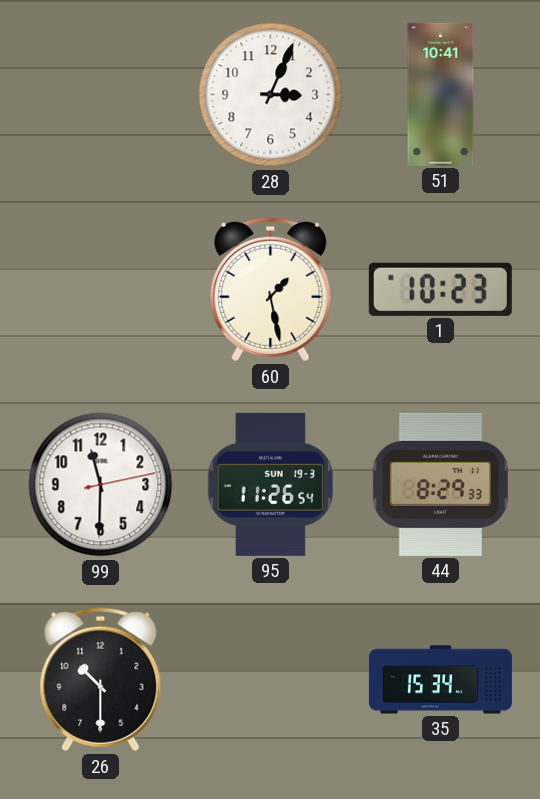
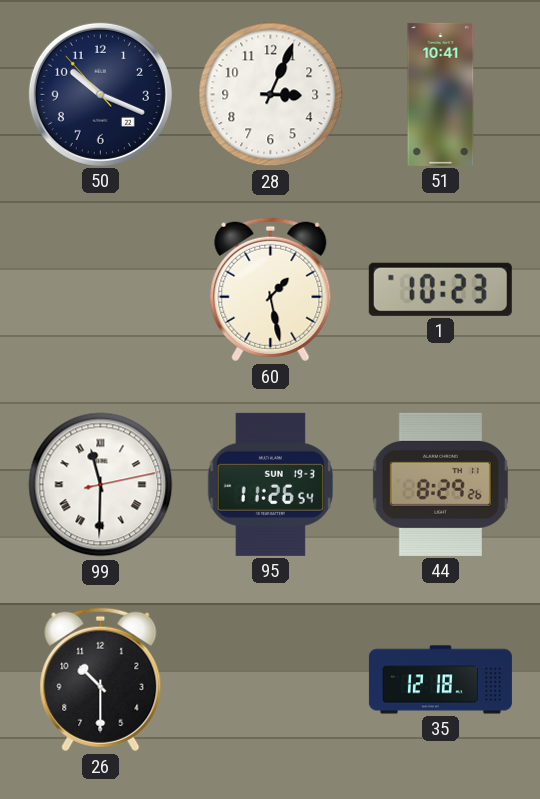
50: none -> 10:18
99 numerals: Arabic -> Roman
44: 8:29:33 -> 8:29:26
35: 15:34 -> 12:18
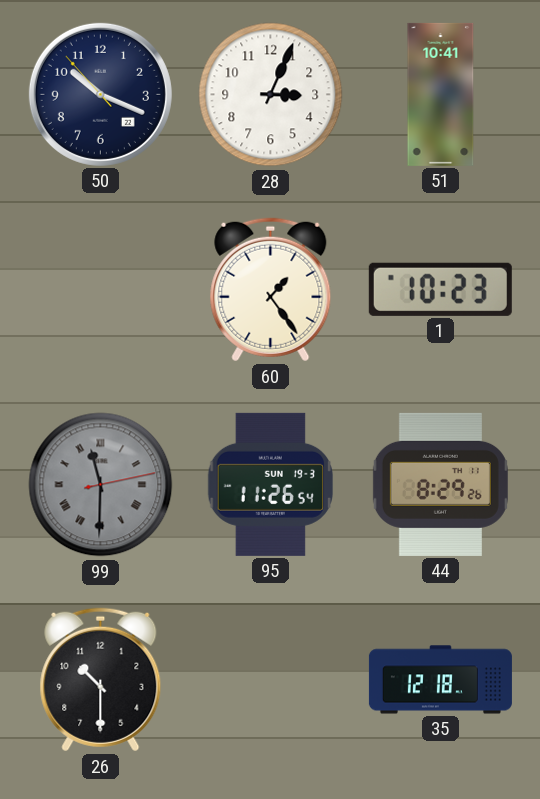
60: 1:28 -> 1:24
99 dial: white -> grey
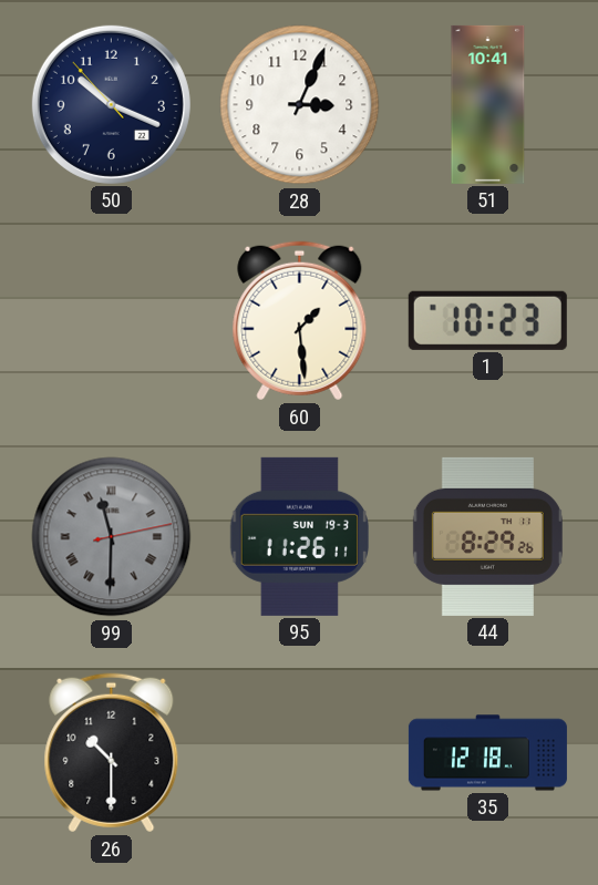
60: 1:24 -> 1:29
95: 11:26:54 -> 11:26:11
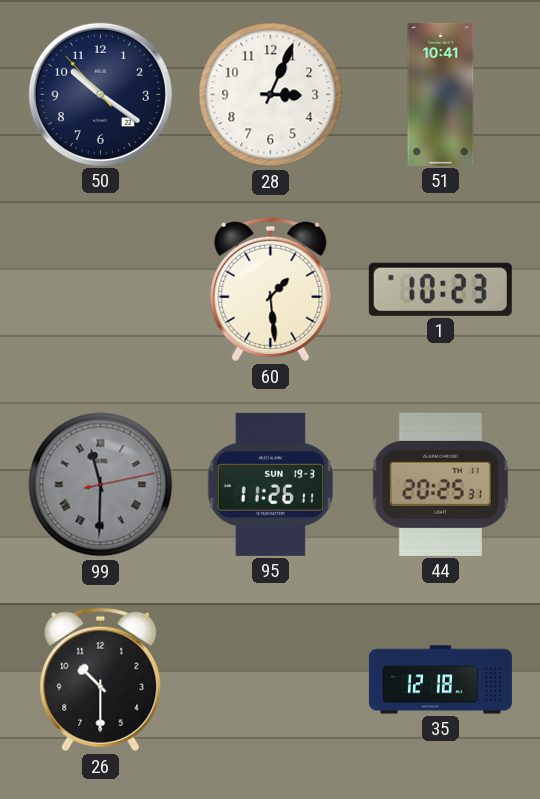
50: 10:18 -> 10:20
44: 8:29 -> 20:25
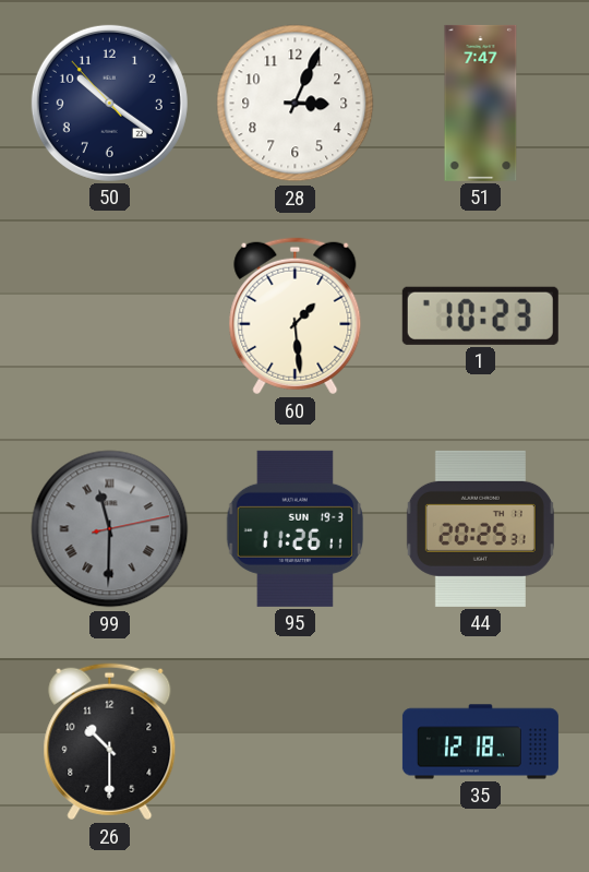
51: 10:41 -> 7:47
